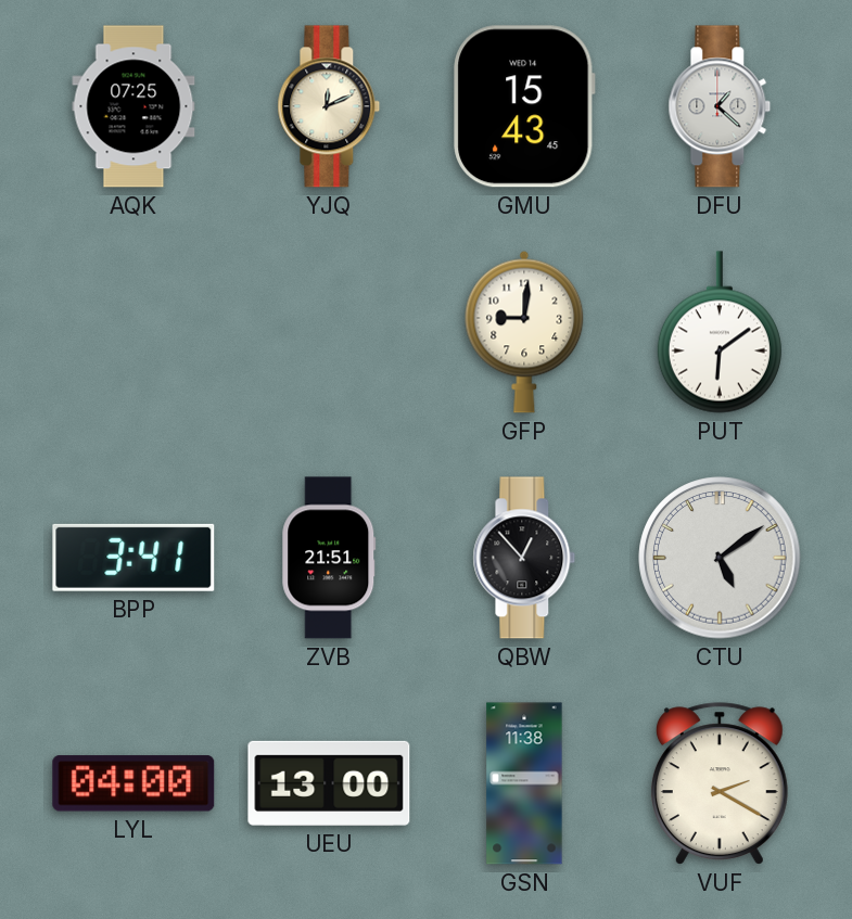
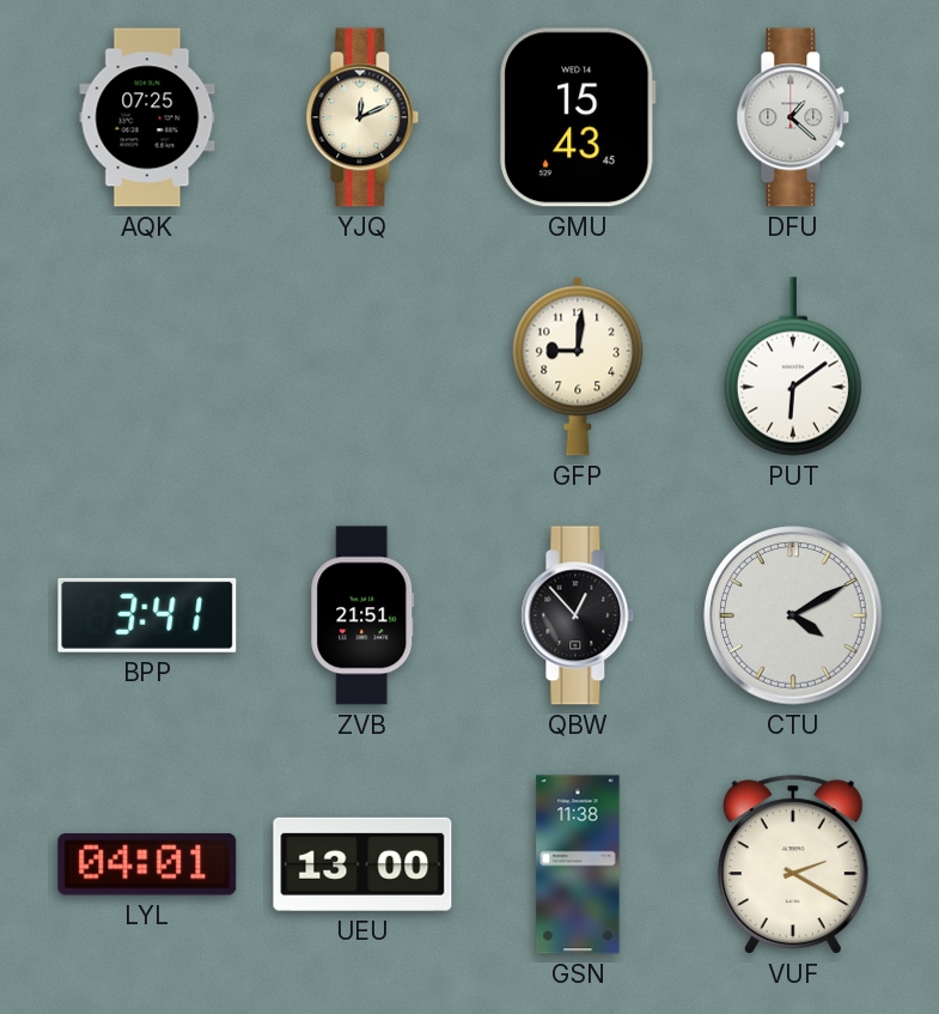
CTU: 5:09 -> 4:10
LYL: 04:00 -> 04:01
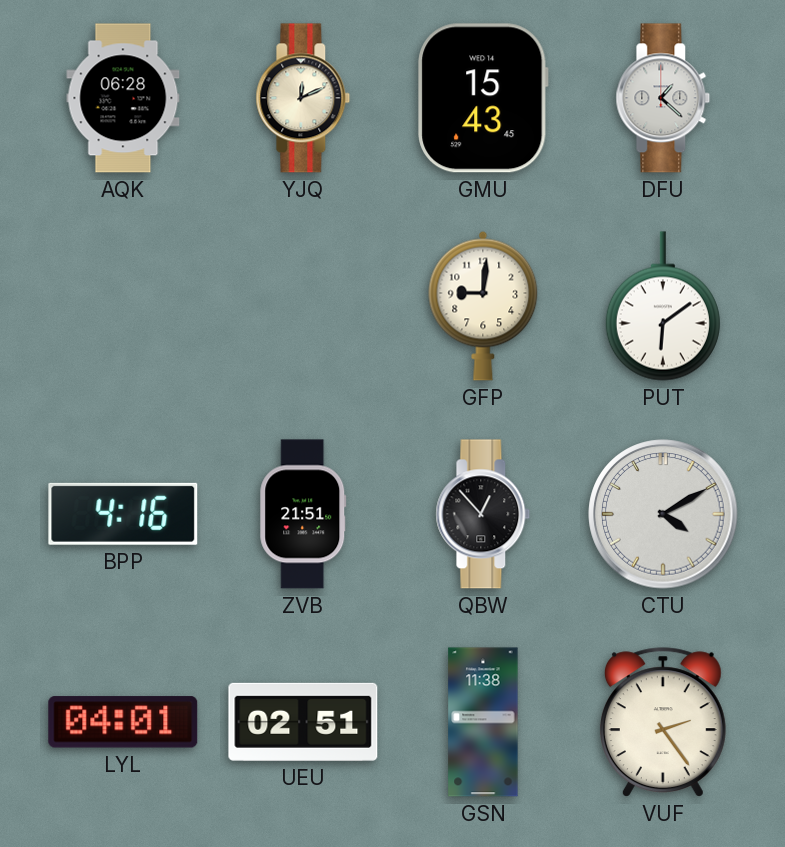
AQK: 07:25 -> 06:28
BPP: 3:41 -> 4:16
UEU: 13:00 -> 02:51
VUF: 2:20 -> 2:24
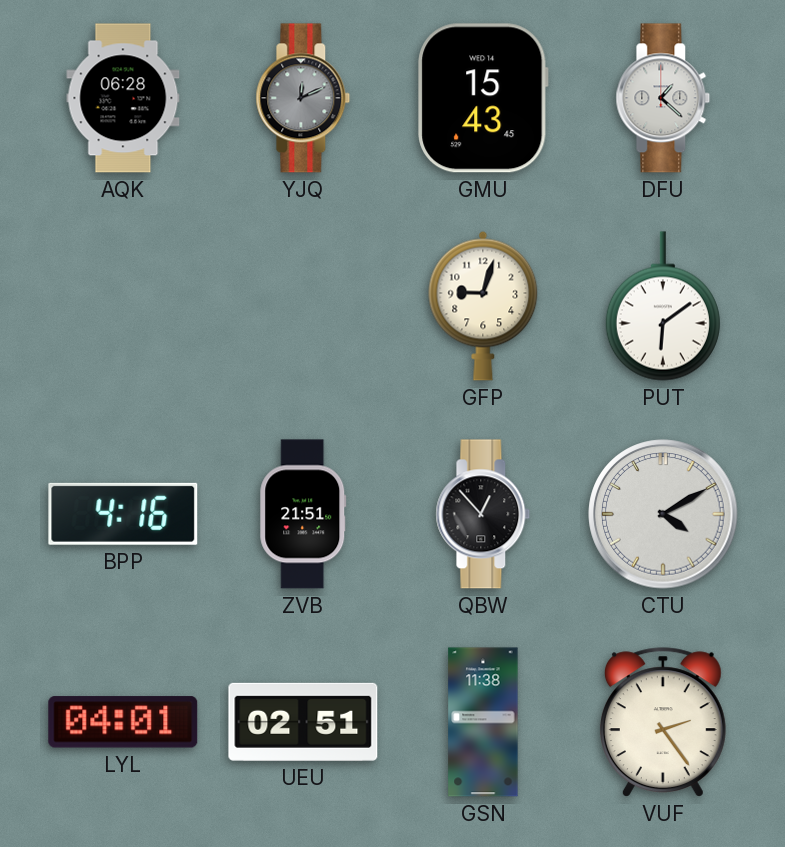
YJQ dial: cream -> grey
GFP: 9:01 -> 9:03
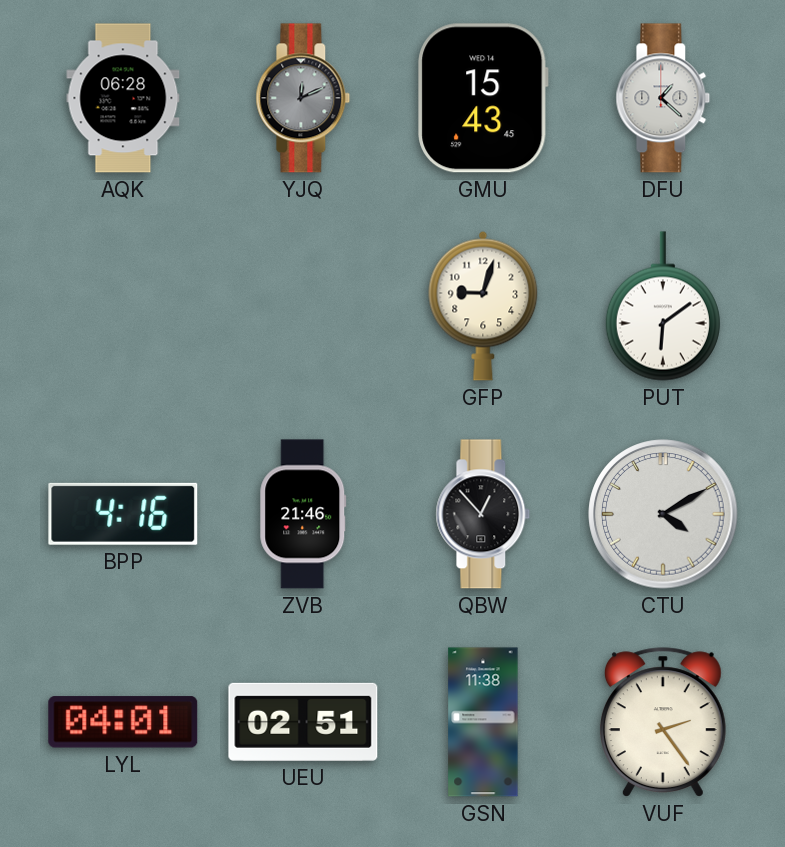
ZVB: 21:51 -> 21:46
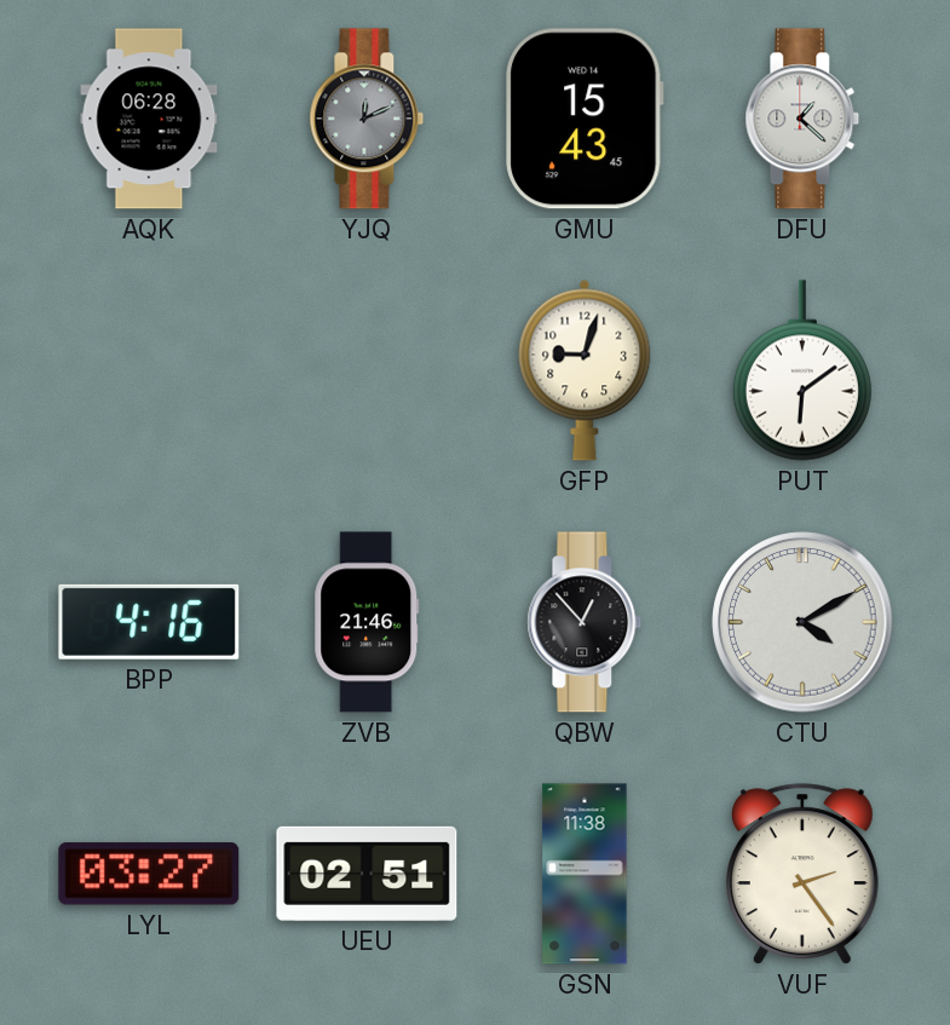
LYL: 04:01 -> 03:27
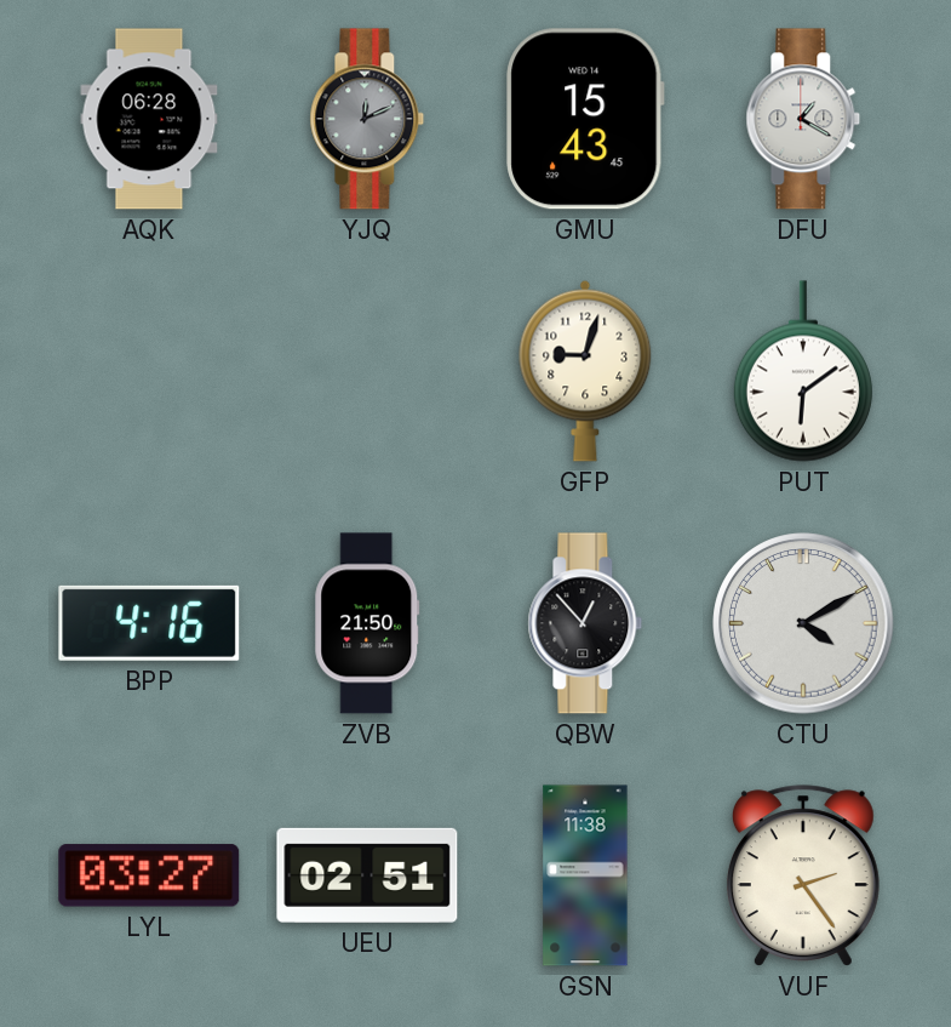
DFU: 1:22 -> 1:20
ZVB: 21:46 -> 21:50
